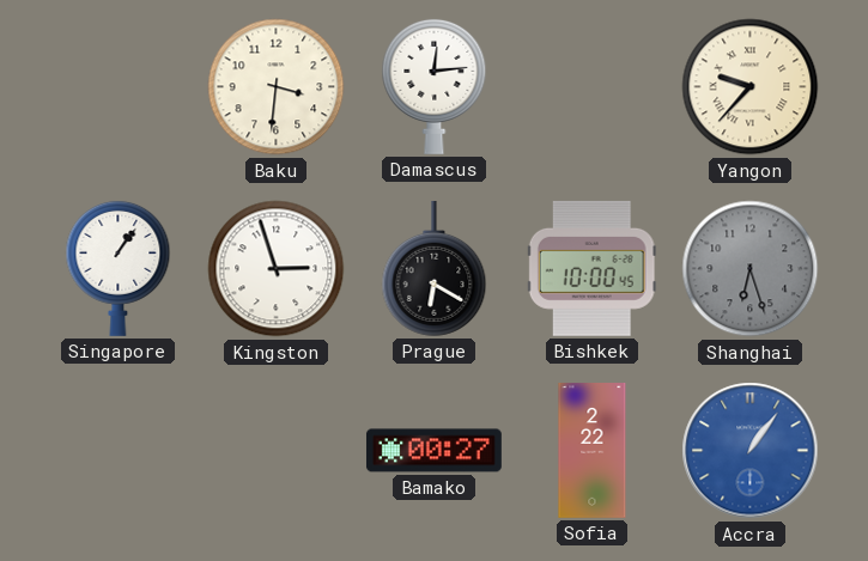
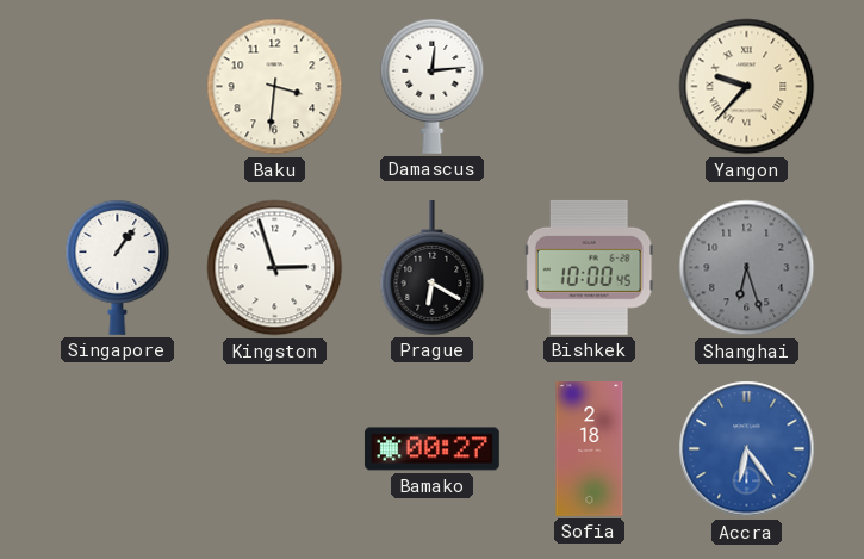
Sofia: 2:22 -> 2:18
Accra: 1:06 -> 6:24
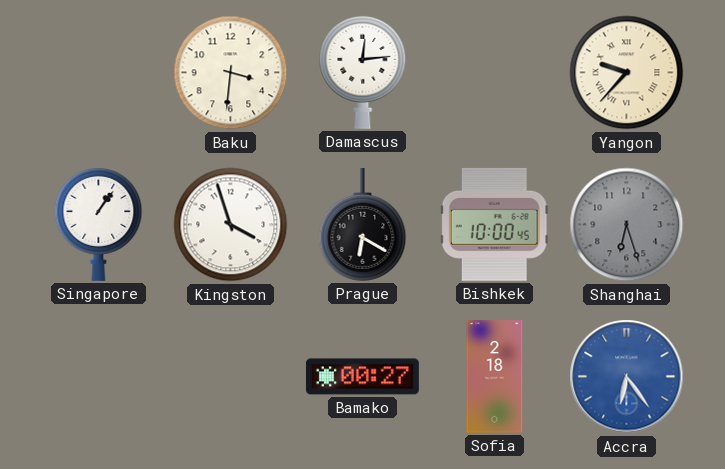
Kingston: 2:57 -> 3:57
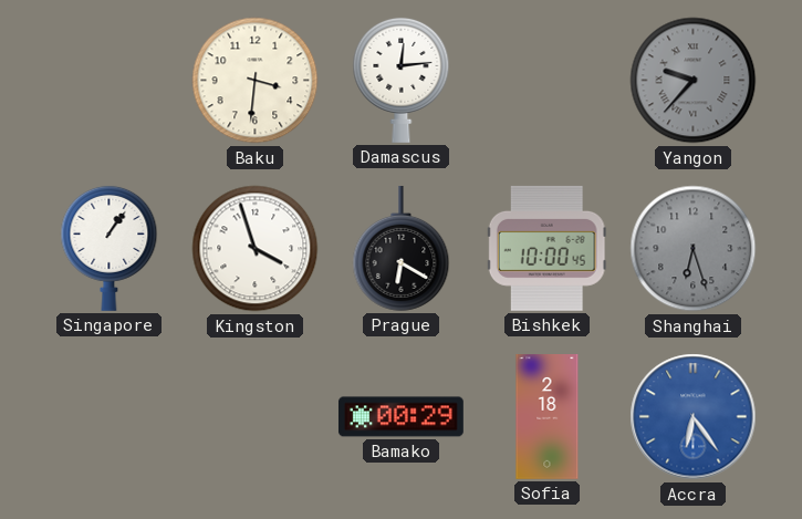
Yangon dial: cream -> grey
Bamako: 00:27 -> 00:29
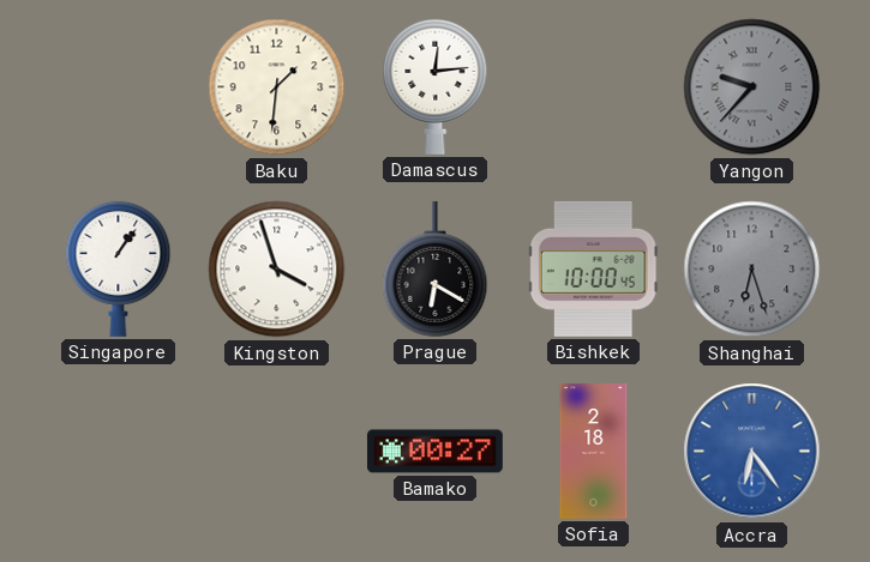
Baku: 3:31 -> 1:31
Bamako: 00:29 -> 00:27
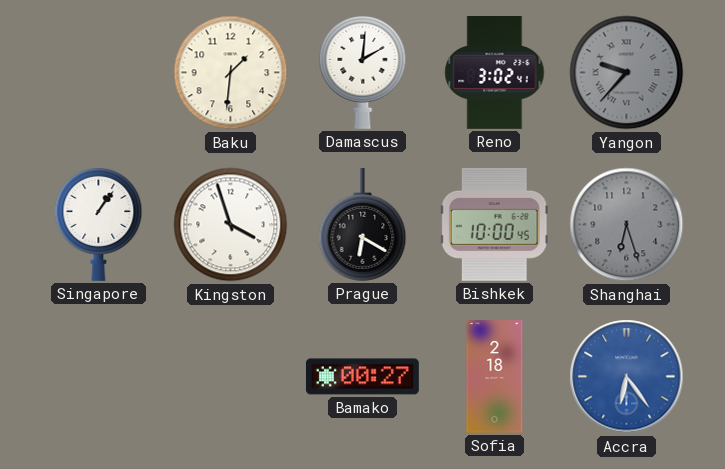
Damascus: 12:14 -> 2:01
Reno: none -> 3:02
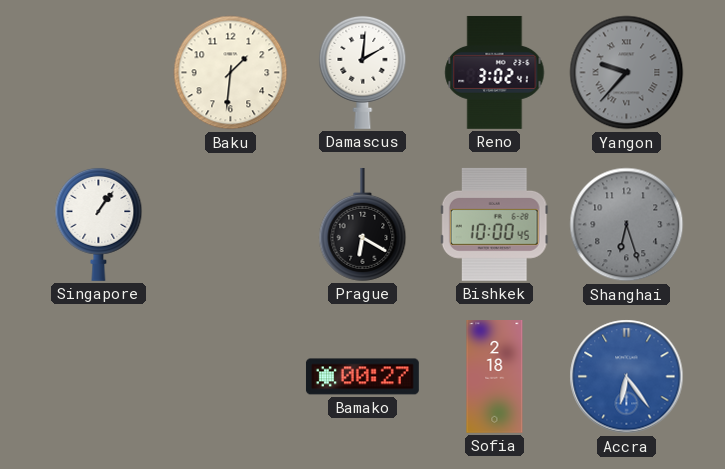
Kingston: 3:57 -> none
